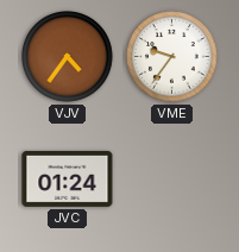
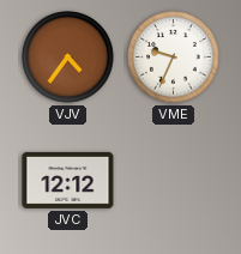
VME: 9:36 -> 9:34
JVC: 01:24 -> 12:12
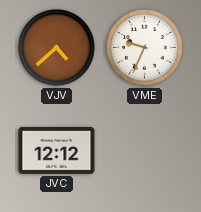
VJV: 4:36 -> 4:38
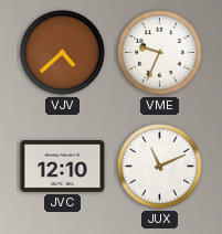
JVC: 12:12 -> 12:10
JUX: none -> 11:11
